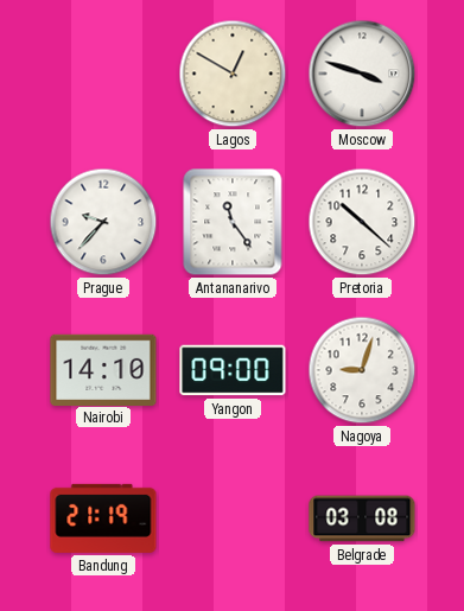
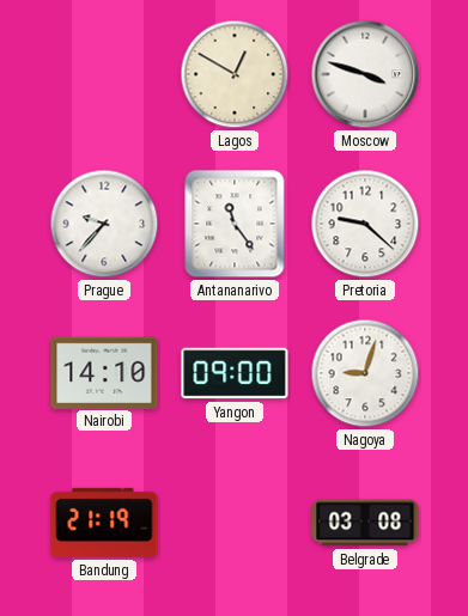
Pretoria: 10:22 -> 9:22
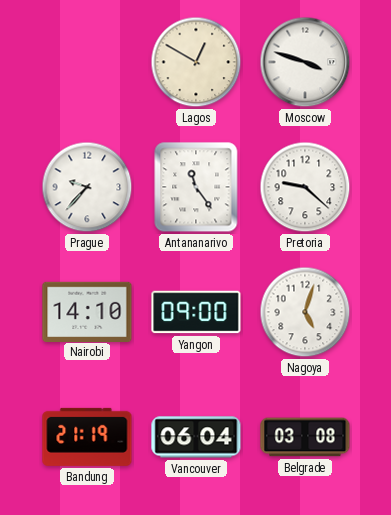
Nagoya: 9:03 -> 5:03
Vancouver: none -> 06:04
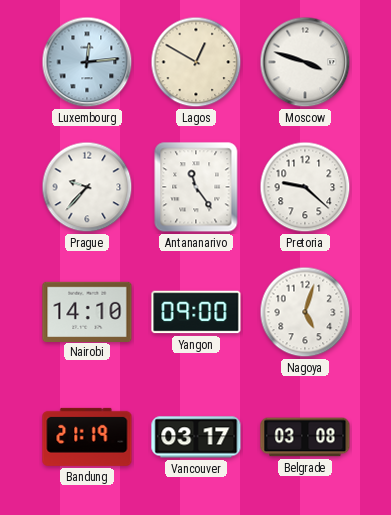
Luxembourg: none -> 12:14
Vancouver: 06:04 -> 03:17
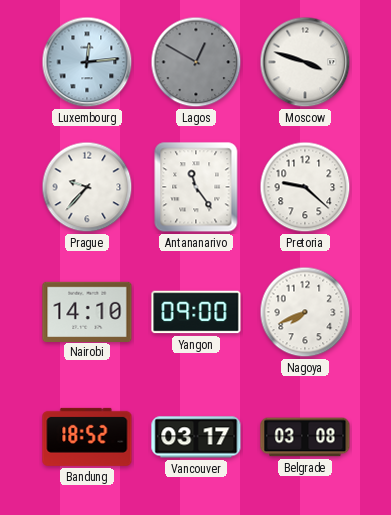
Lagos dial: cream -> grey
Nagoya: 5:03 -> 7:41
Bandung: 21:19 -> 18:52
